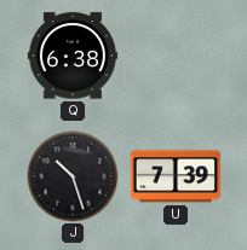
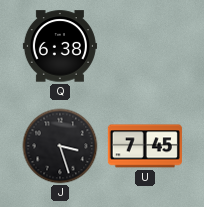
J: 10:27 -> 3:27
U: 7:39 -> 7:45
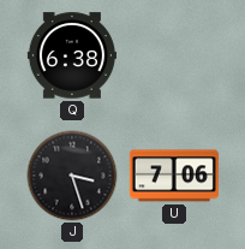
U: 7:45 -> 7:06
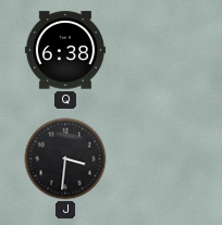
J: 3:27 -> 3:31
U: 7:06 -> none
